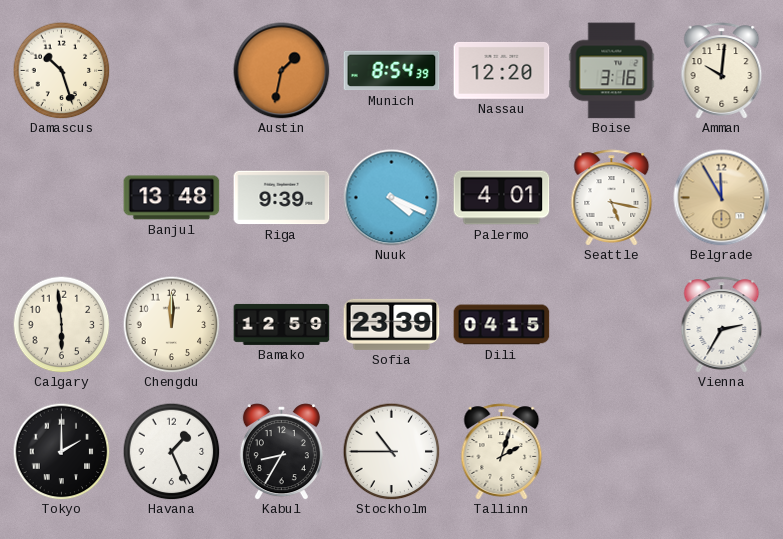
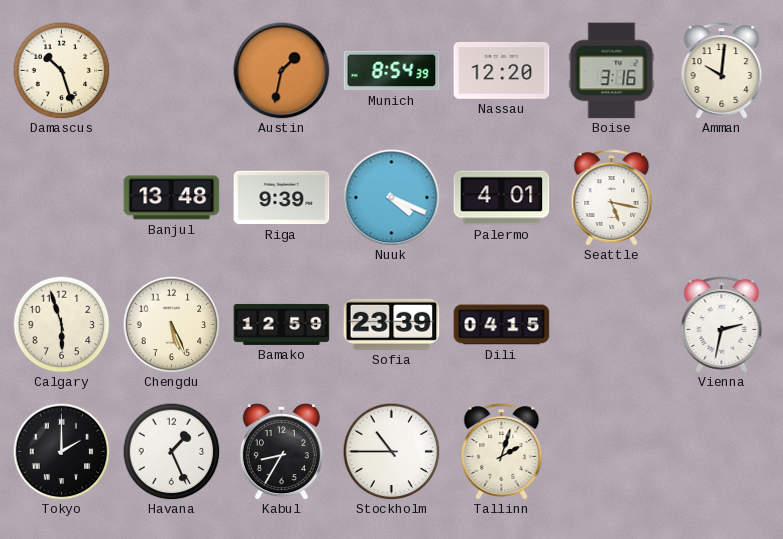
Belgrade: 11:55 -> none
Calgary: 5:59 -> 5:57
Chengdu: 12:00 -> 5:26
Vienna: 2:35 -> 2:32
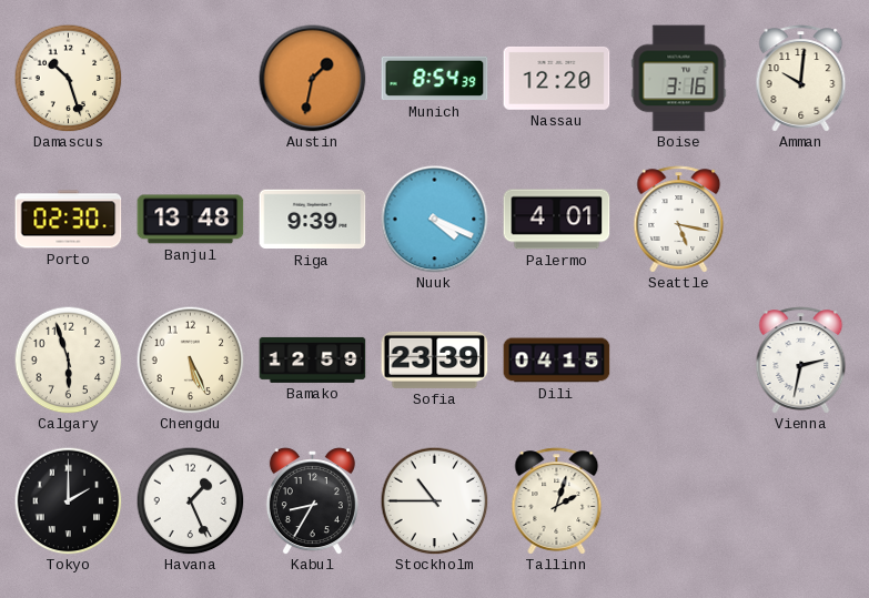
Porto: none -> 02:30
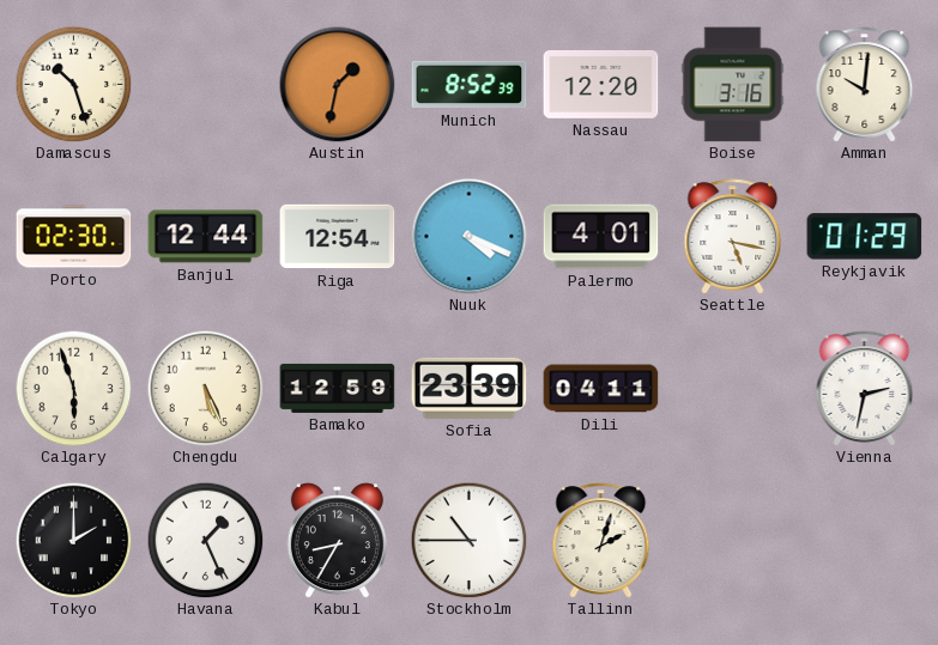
Munich: 8:54 -> 8:52
Banjul: 13:48 -> 12:44
Riga: 9:39 -> 12:54
Reykjavik: none -> 01:29
Dili: 04:15 -> 04:11
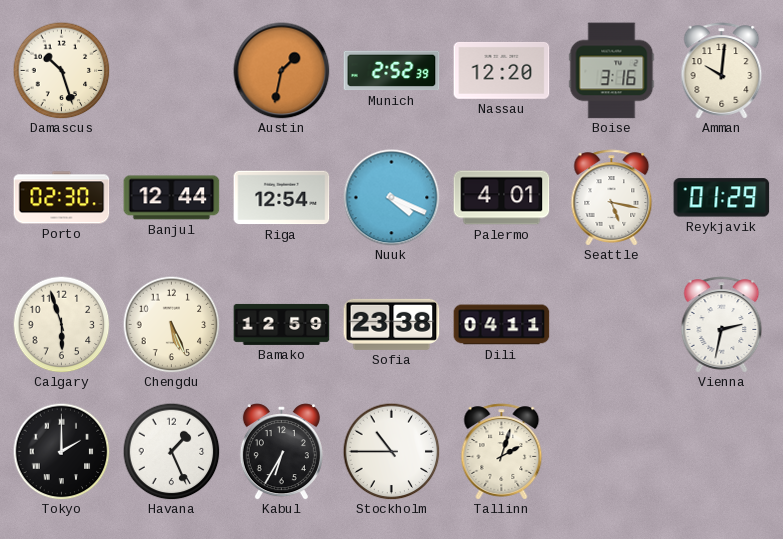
Munich: 8:52 -> 2:52
Sofia: 23:39 -> 23:38
Kabul: 8:35 -> 6:35
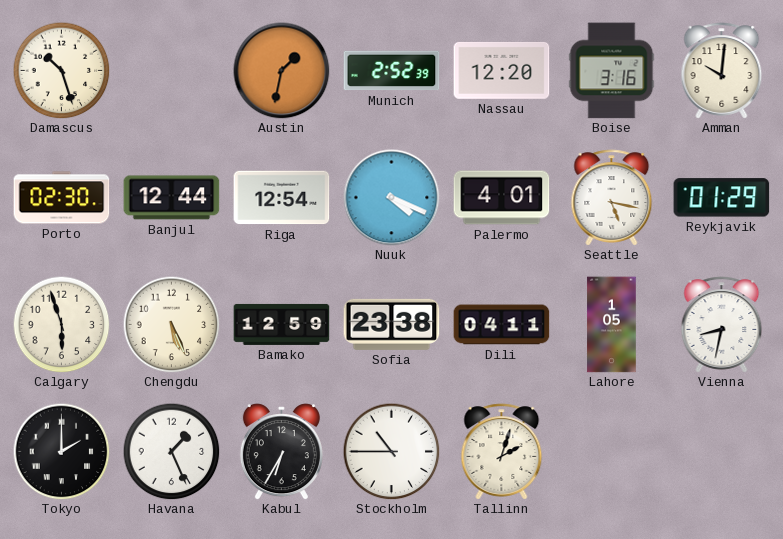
Lahore: none -> 1:05
Vienna: 2:32 -> 8:32
